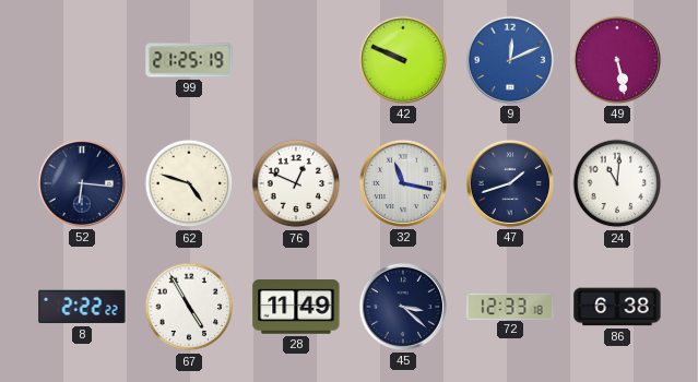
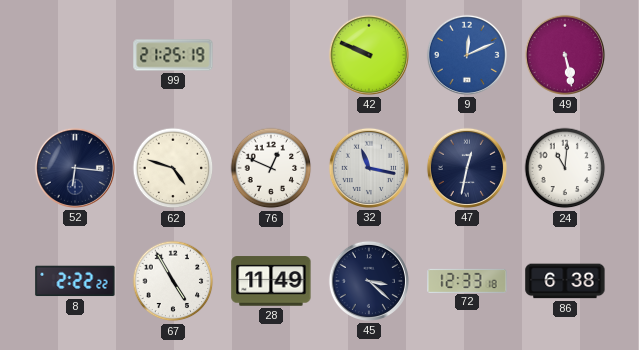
47: 1:42 -> 12:32
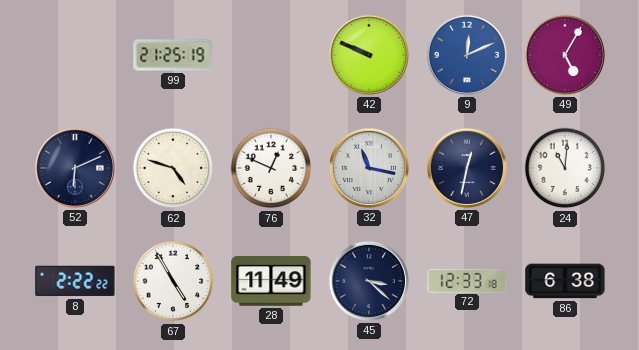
49: 5:28 -> 5:05
52: 6:16 -> 6:11
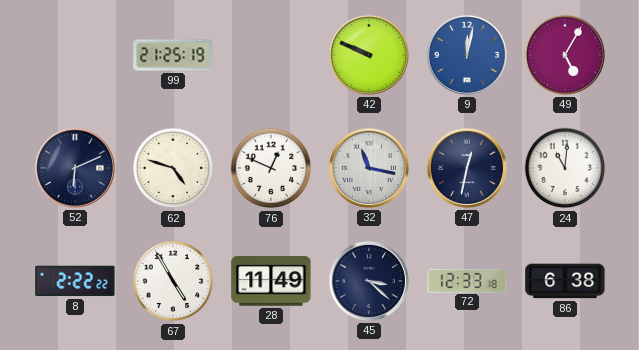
9: 12:11 -> 12:02
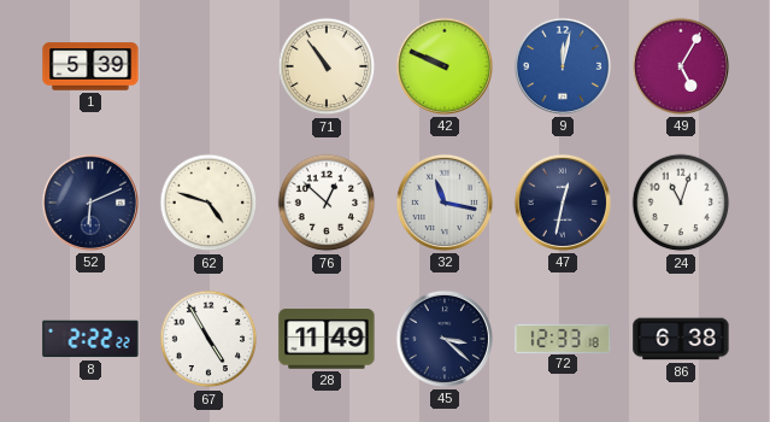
1: none -> 5:39
99: 21:25 -> none
71: none -> 10:54
76: 12:49 -> 12:52
24: 11:01 -> 11:03
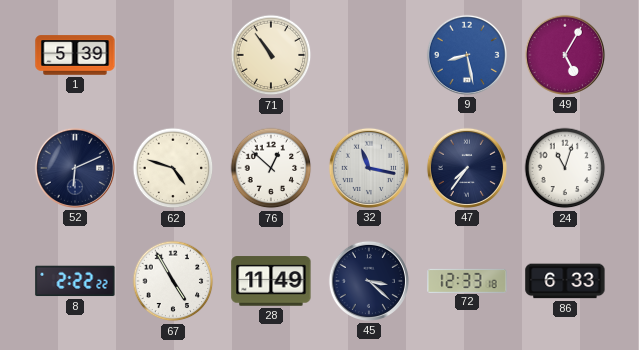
42: 9:49 -> none
9: 12:02 -> 8:28
47: 12:32 -> 7:36
86: 6:38 -> 6:33
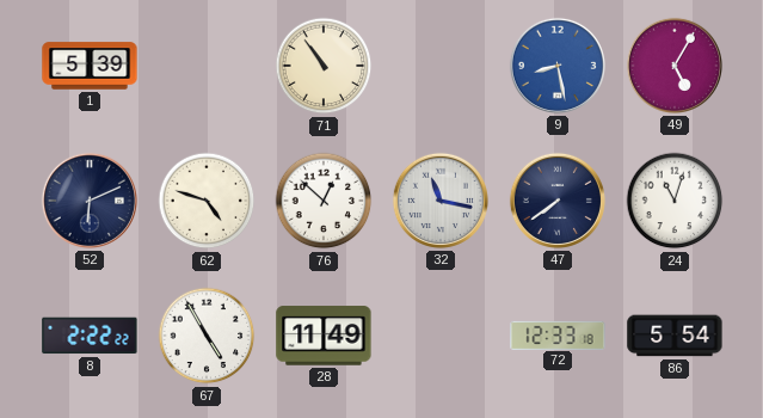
47: 7:36 -> 7:39
45: 3:22 -> none
86: 6:33 -> 5:54
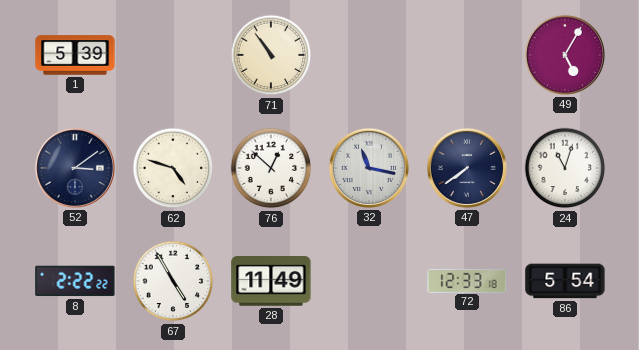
9: 8:28 -> none
52: 6:11 -> 3:09
